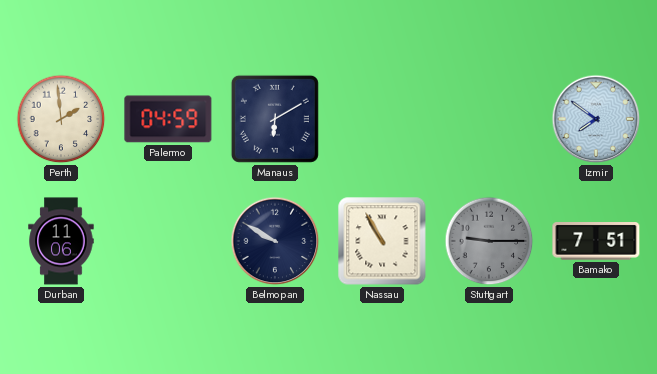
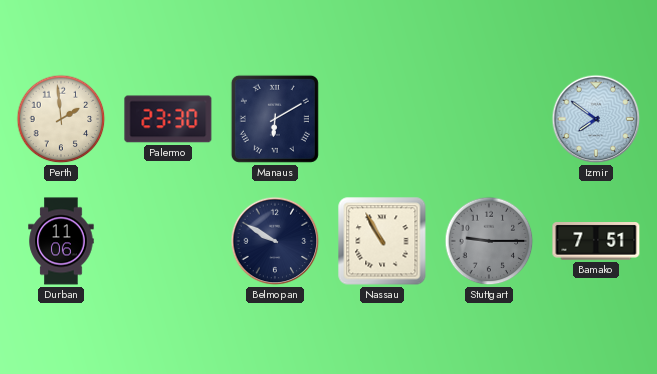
Palermo: 04:59 -> 23:30
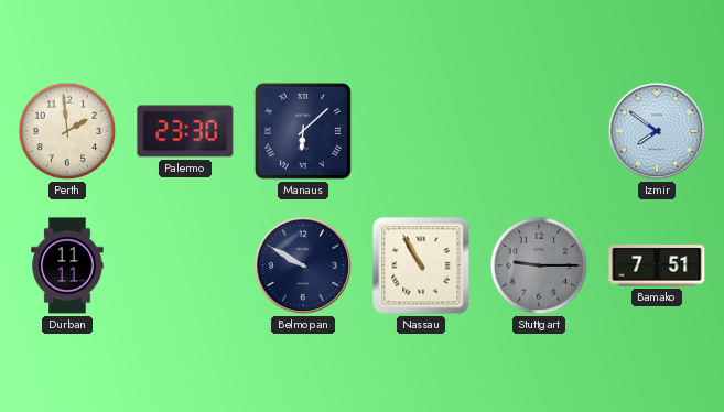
Manaus: 6:10 -> 6:08
Durban: 11:06 -> 11:11
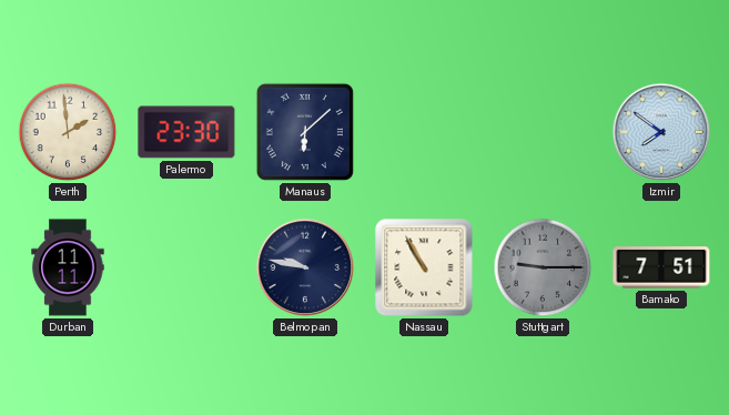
Belmopan: 9:50 -> 9:47
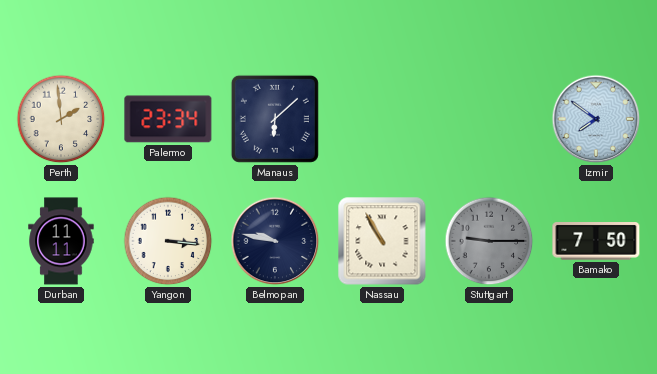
Palermo: 23:30 -> 23:34
Yangon: none -> 3:16
Bamako: 7:51 -> 7:50
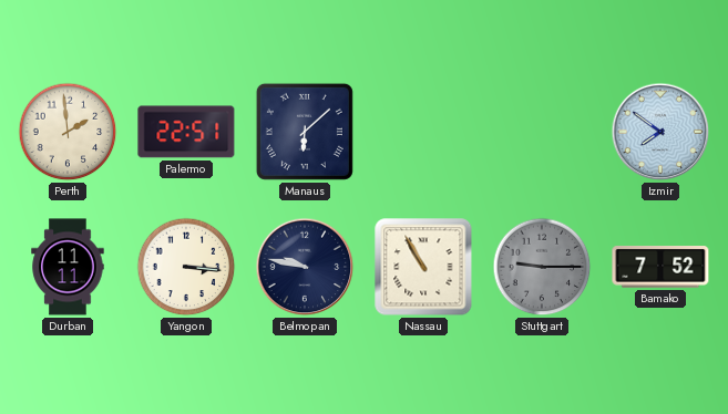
Palermo: 23:34 -> 22:51
Bamako: 7:50 -> 7:52
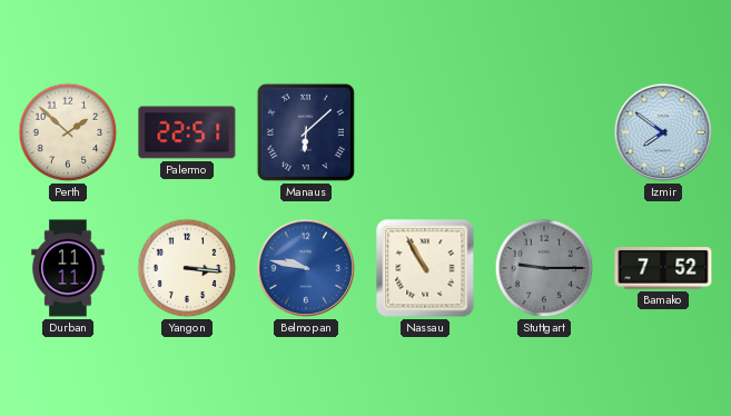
Perth: 1:59 -> 1:52
Belmopan dial: navy -> blue
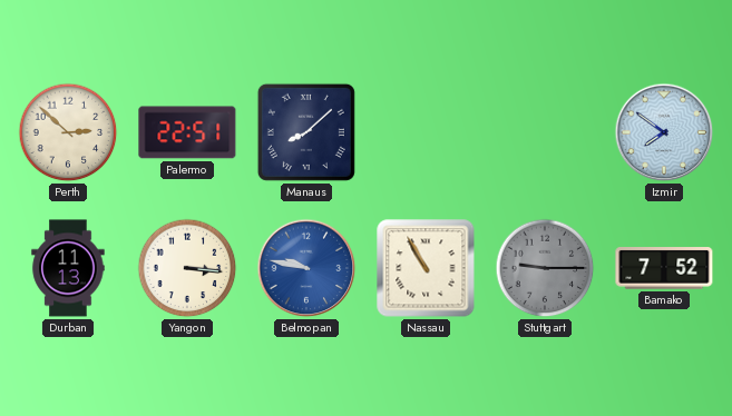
Perth: 1:52 -> 2:52
Manaus: 6:08 -> 8:08
Durban: 11:11 -> 11:13
